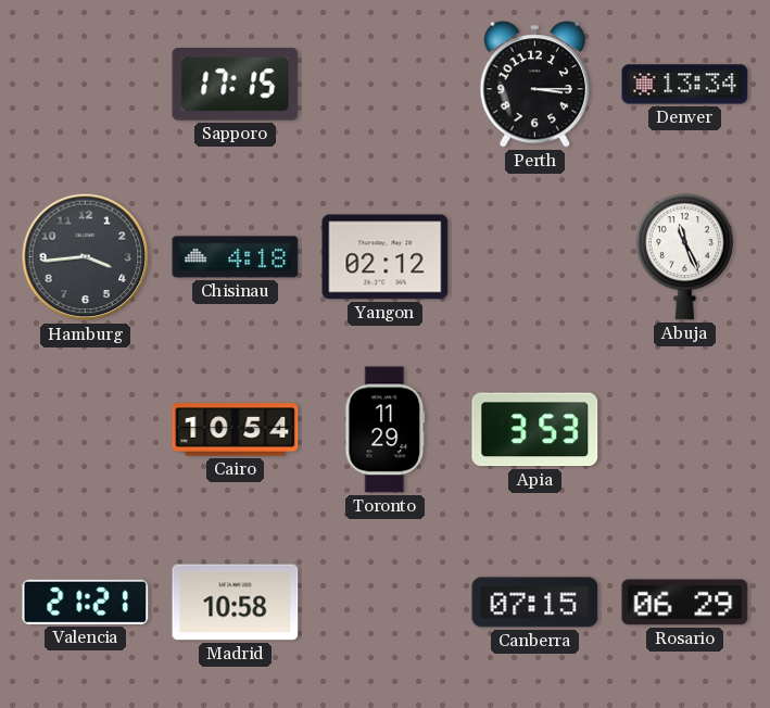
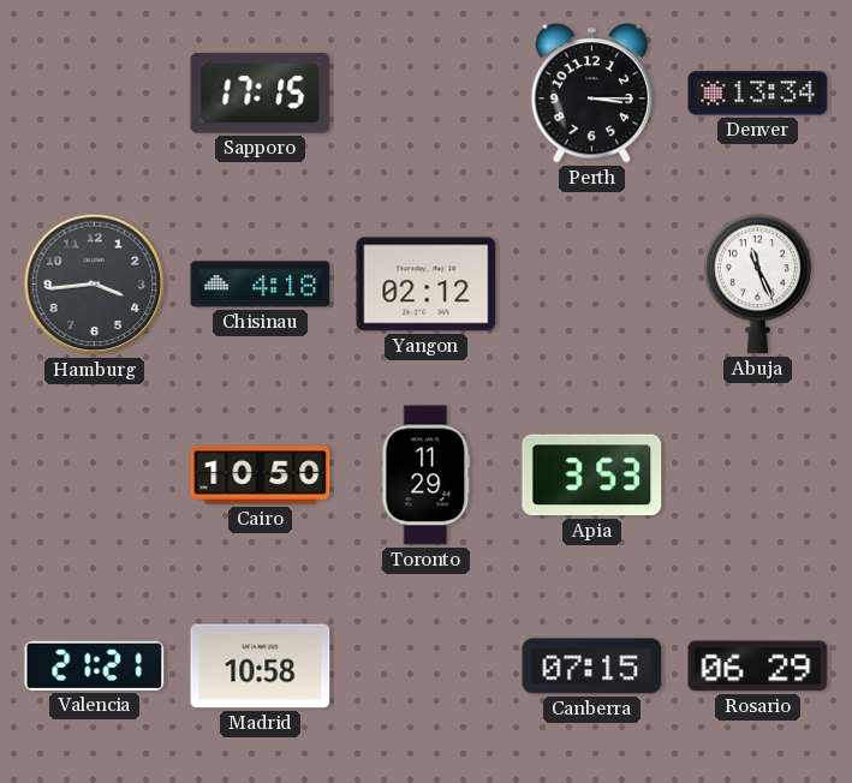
Cairo: 10:54 -> 10:50
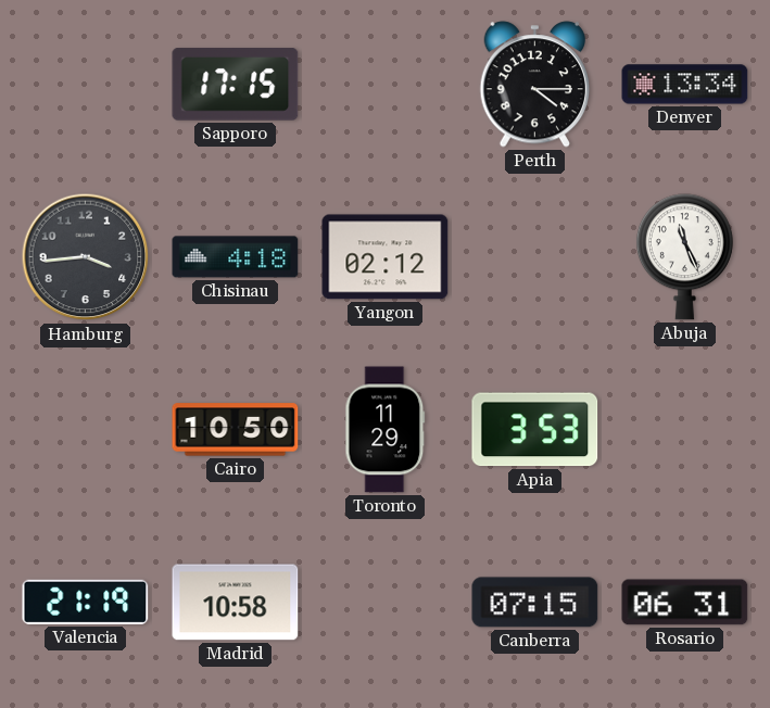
Perth: 3:15 -> 4:15
Valencia: 21:21 -> 21:19
Rosario: 06:29 -> 06:31
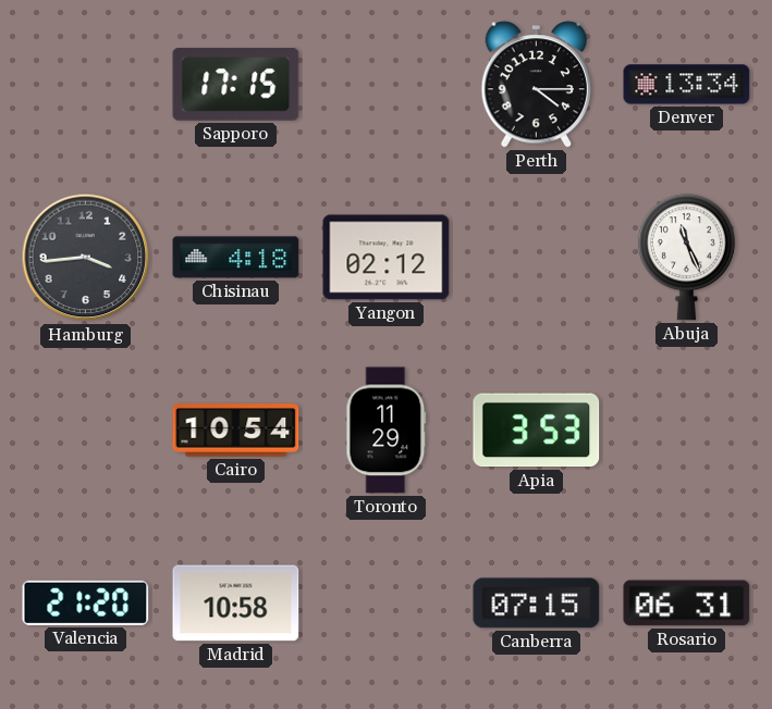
Cairo: 10:50 -> 10:54
Valencia: 21:19 -> 21:20
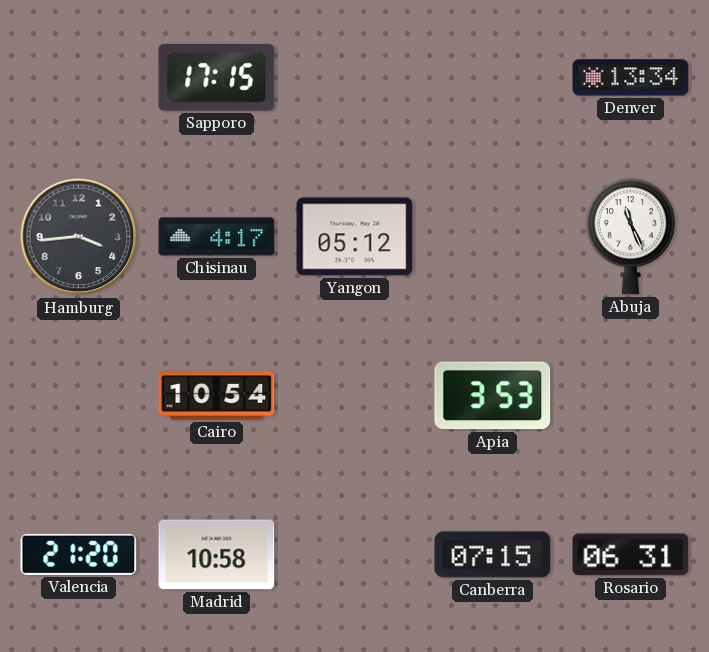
Perth: 4:15 -> none
Chisinau: 4:18 -> 4:17
Yangon: 02:12 -> 05:12
Toronto: 11:29 -> none
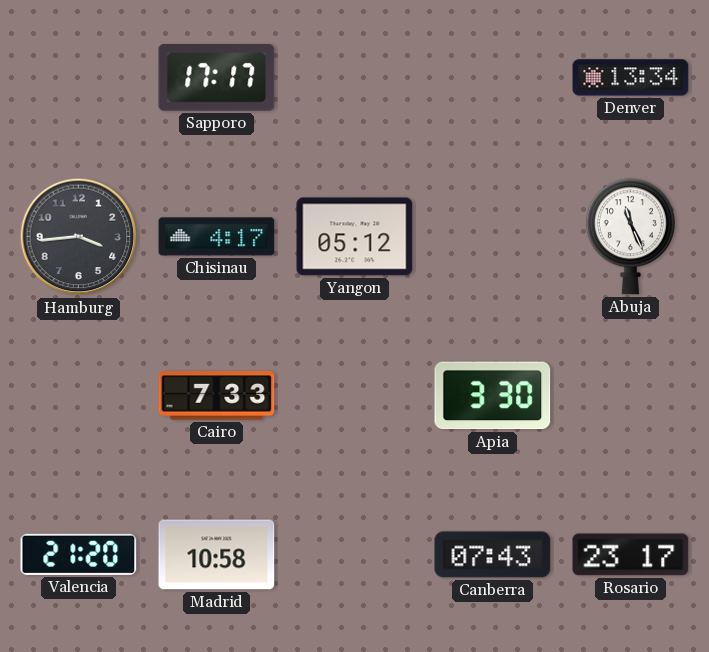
Sapporo: 17:15 -> 17:17
Cairo: 10:54 -> 7:33
Apia: 3:53 -> 3:30
Canberra: 07:15 -> 07:43
Rosario: 06:31 -> 23:17
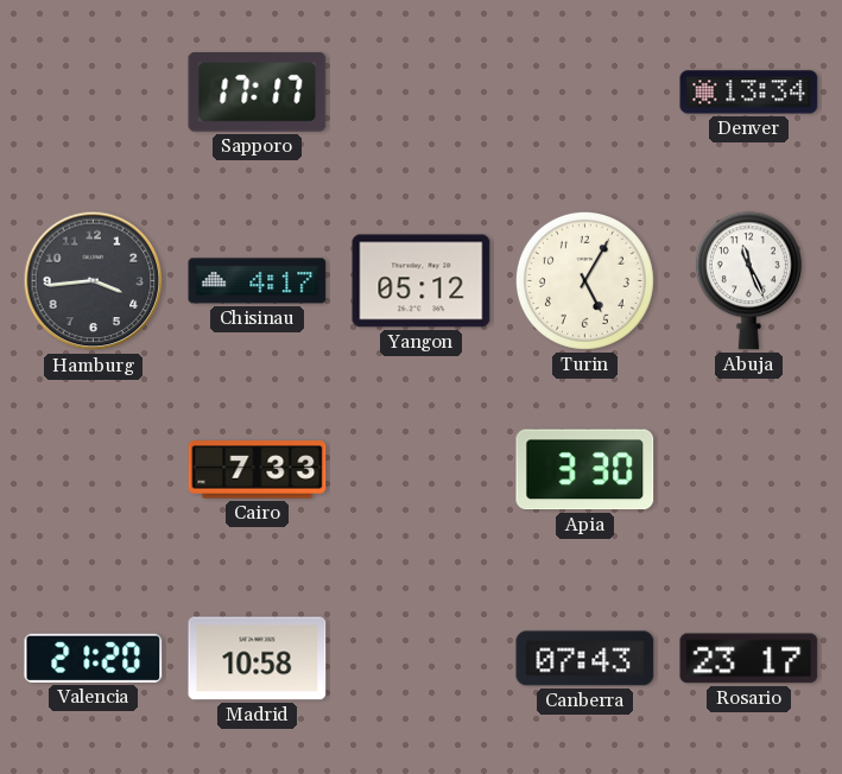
Turin: none -> 5:05
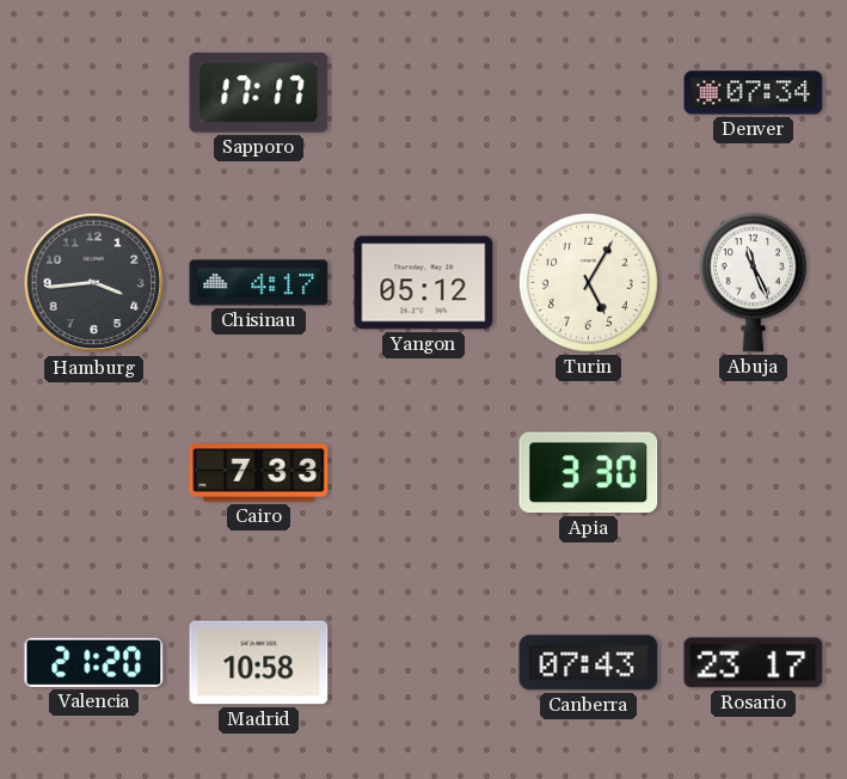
Denver: 13:34 -> 07:34
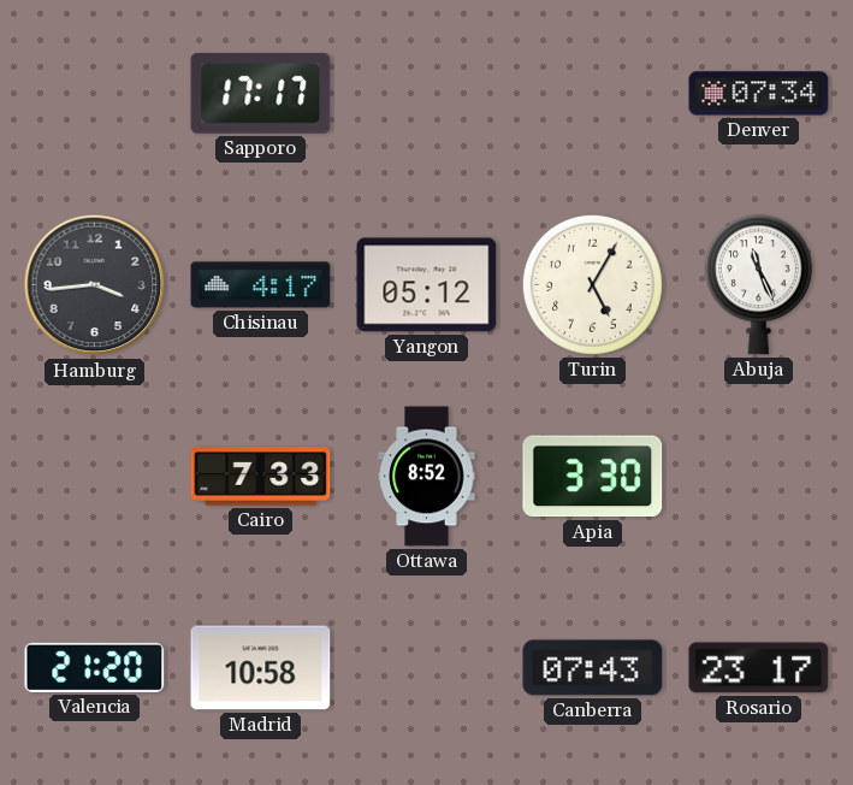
Ottawa: none -> 8:52
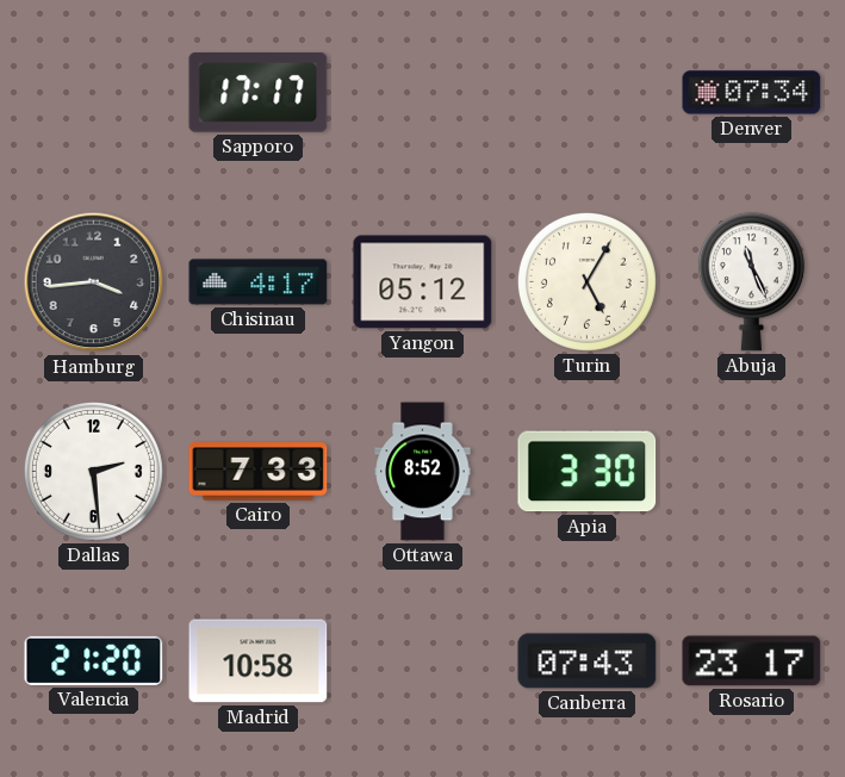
Dallas: none -> 2:29
